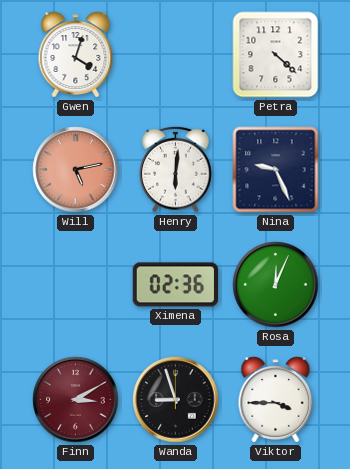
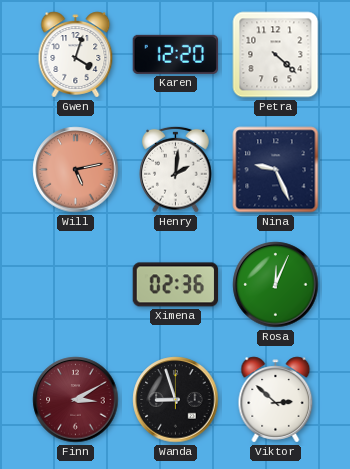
Karen: none -> 12:20
Henry: 6:01 -> 2:01
Viktor: 3:45 -> 2:52
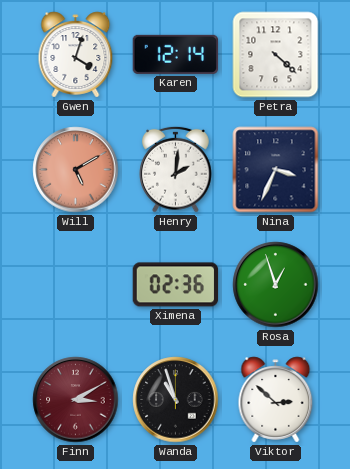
Karen: 12:20 -> 12:14
Will: 5:13 -> 5:10
Nina: 9:26 -> 3:34
Rosa: 12:04 -> 12:57
Wanda: 8:57 -> 10:57
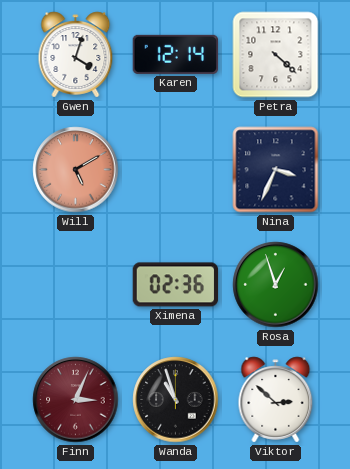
Henry: 2:01 -> none
Finn: 3:10 -> 3:04
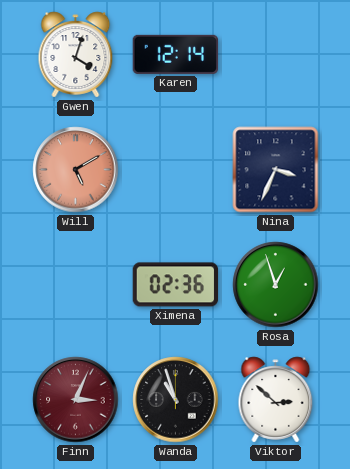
Petra: 4:22 -> none
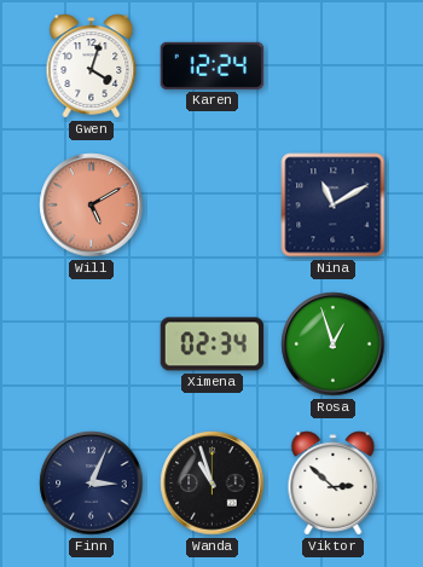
Karen: 12:14 -> 12:24
Nina: 3:34 -> 11:10
Ximena: 02:36 -> 02:34
Finn dial: burgundy -> navy
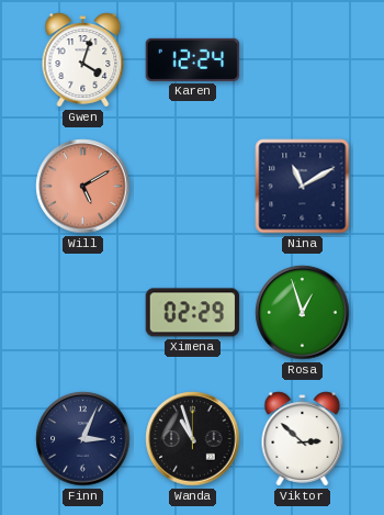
Ximena: 02:34 -> 02:29
